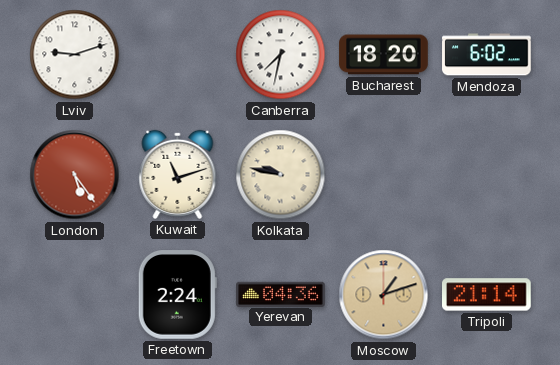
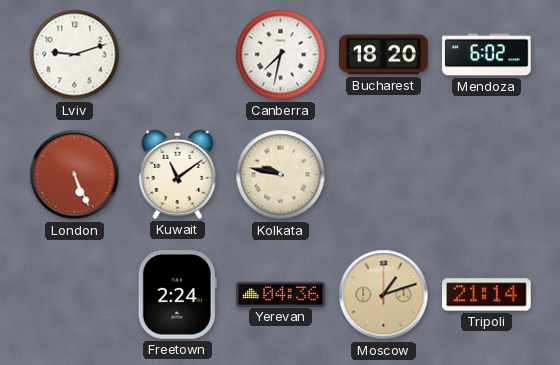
London: 5:24 -> 5:26
Kuwait: 11:12 -> 11:09
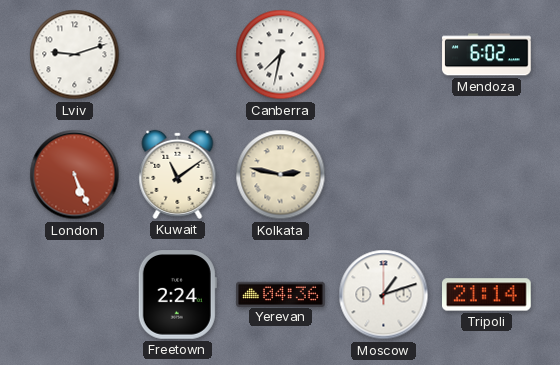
Bucharest: 18:20 -> none
Kolkata: 9:47 -> 2:47
Moscow dial: champagne -> white
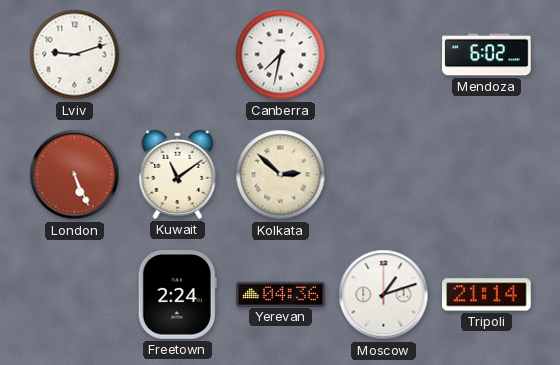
Kolkata: 2:47 -> 2:52
